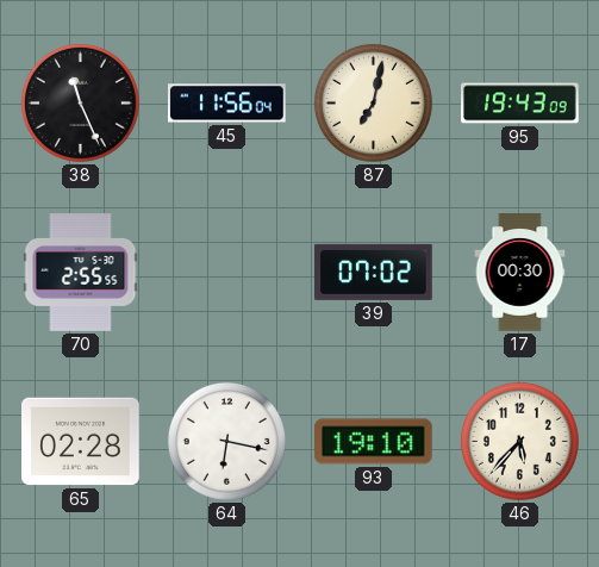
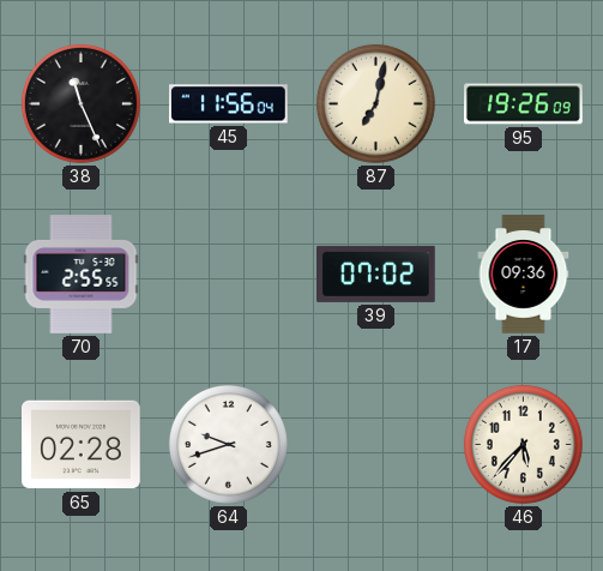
95: 19:43 -> 19:26
17: 00:30 -> 09:36
64: 6:17 -> 9:42
93: 19:10 -> none
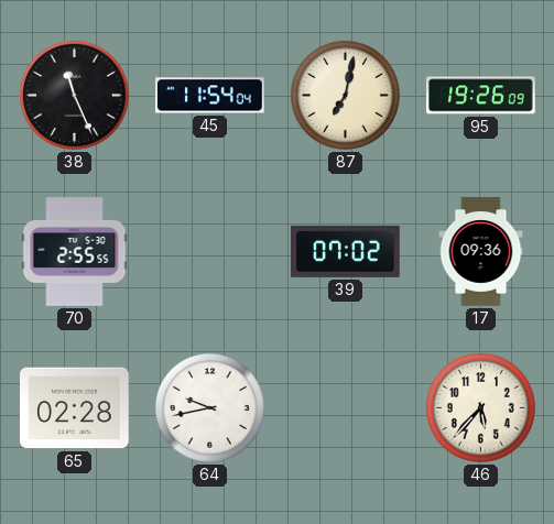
45: 11:56 -> 11:54
64: 9:42 -> 9:43
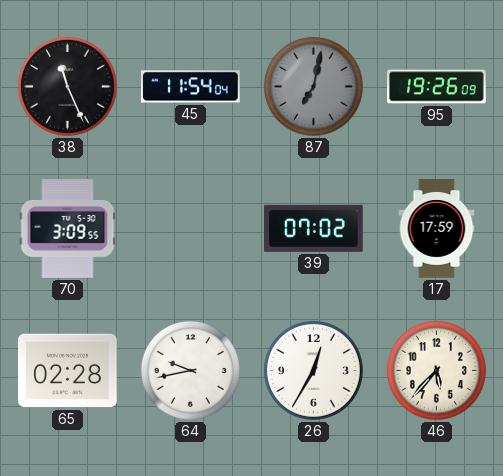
87 dial: cream -> grey
70: 2:55 -> 3:09
17: 09:36 -> 17:59
26: none -> 12:35
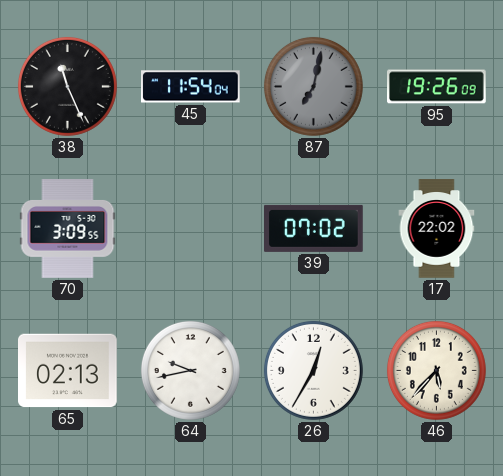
17: 17:59 -> 22:02
65: 02:28 -> 02:13
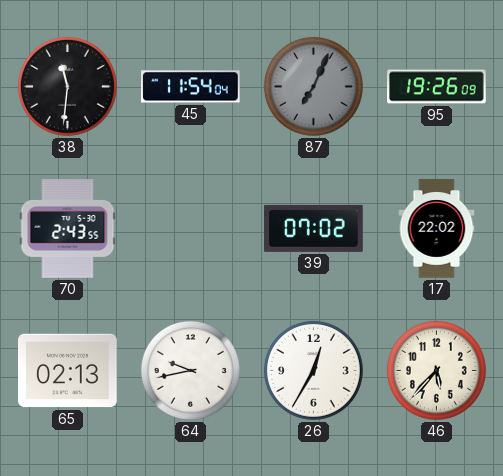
38: 11:26 -> 11:31
87: 7:02 -> 7:04
70: 3:09 -> 2:43
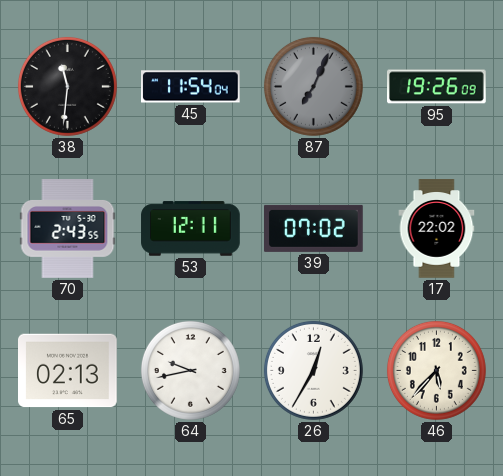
53: none -> 12:11
